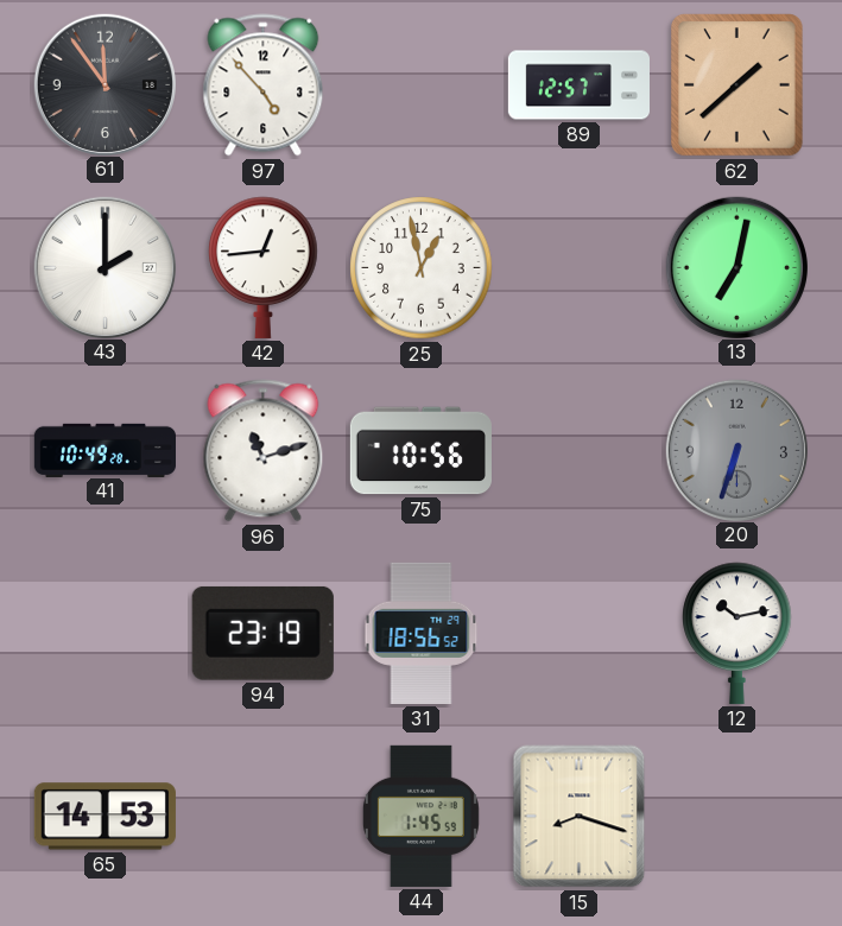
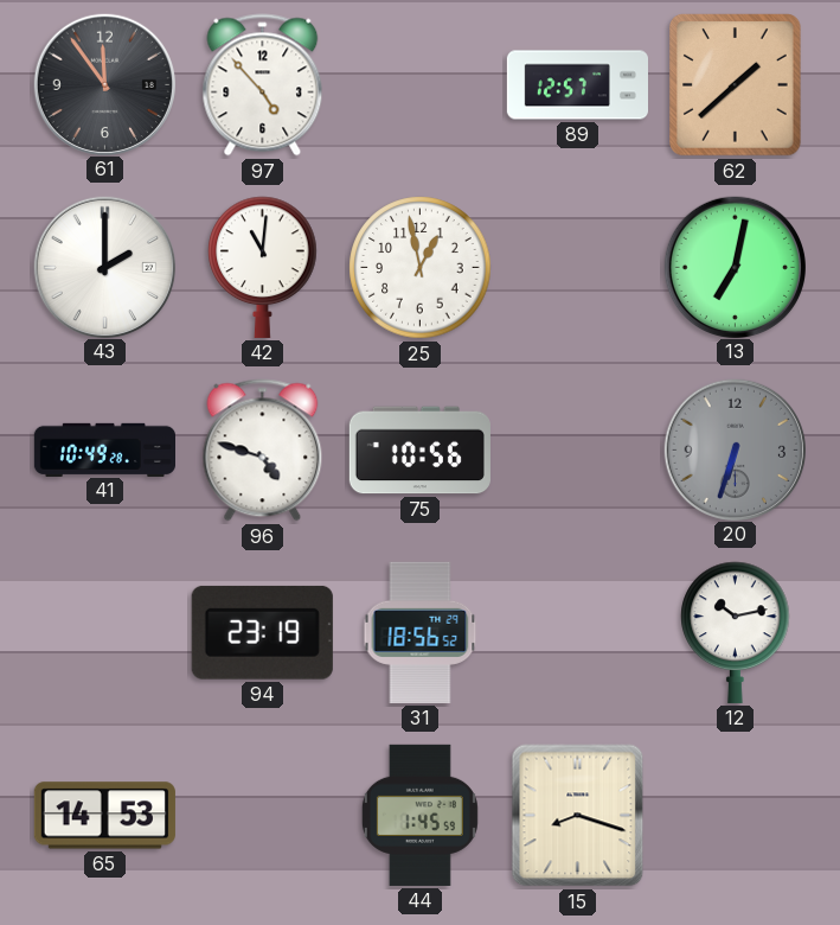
42: 12:44 -> 11:01
96: 11:12 -> 4:48
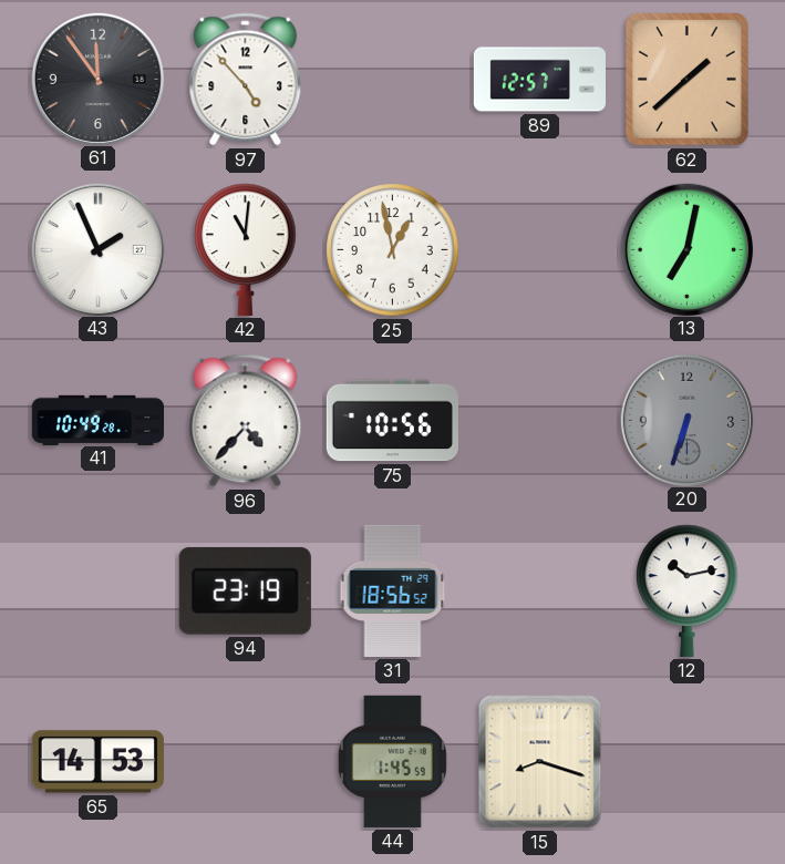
43: 2:00 -> 1:56
96: 4:48 -> 4:37
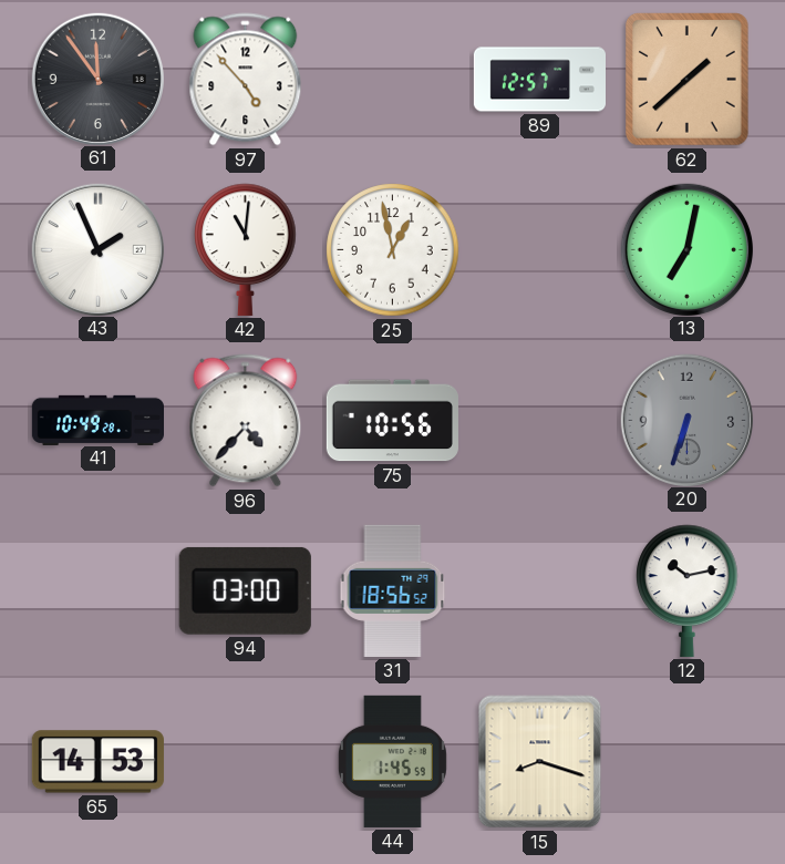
94: 23:19 -> 03:00
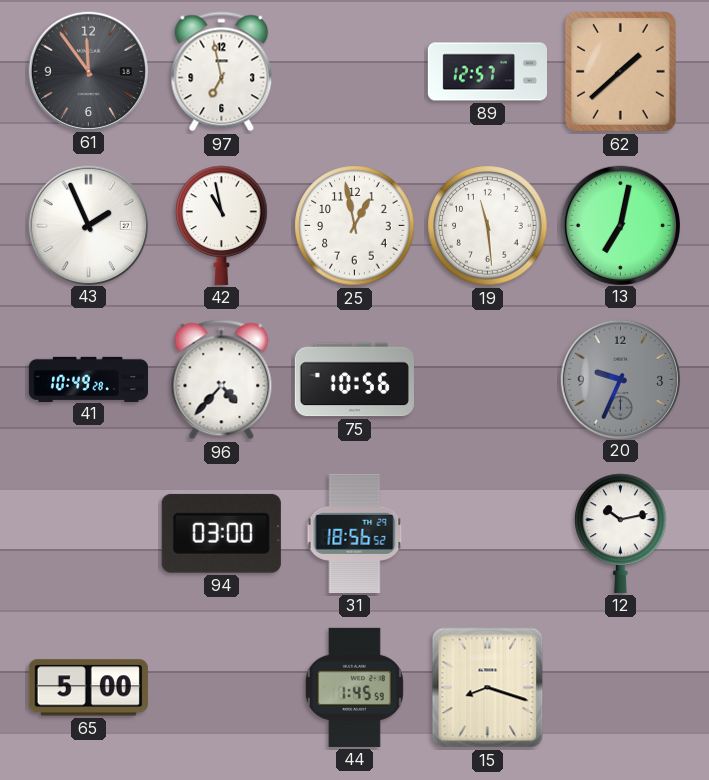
97: 4:53 -> 6:58
42: 11:01 -> 10:58
19: none -> 11:29
20: 6:33 -> 9:34
65: 14:53 -> 5:00
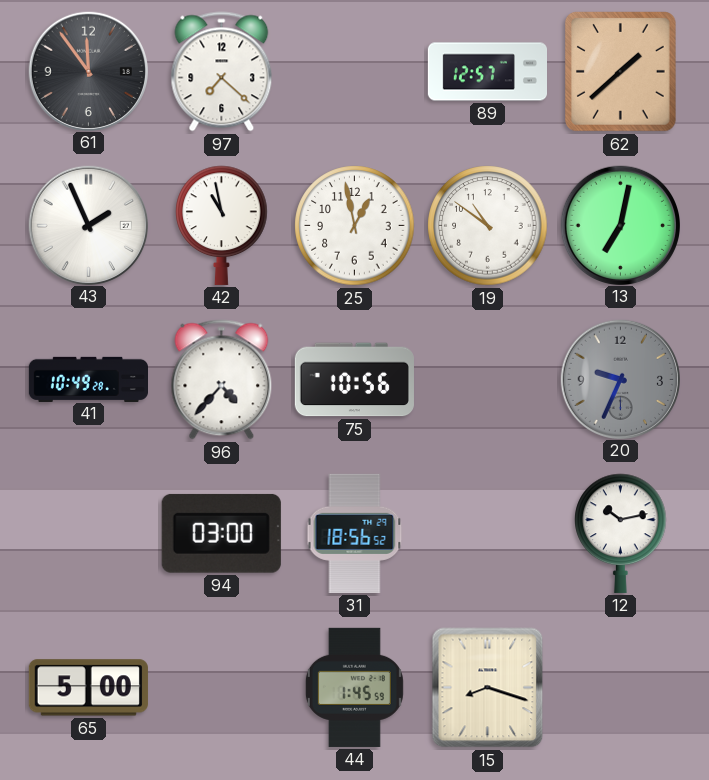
97: 6:58 -> 7:22
19: 11:29 -> 10:51
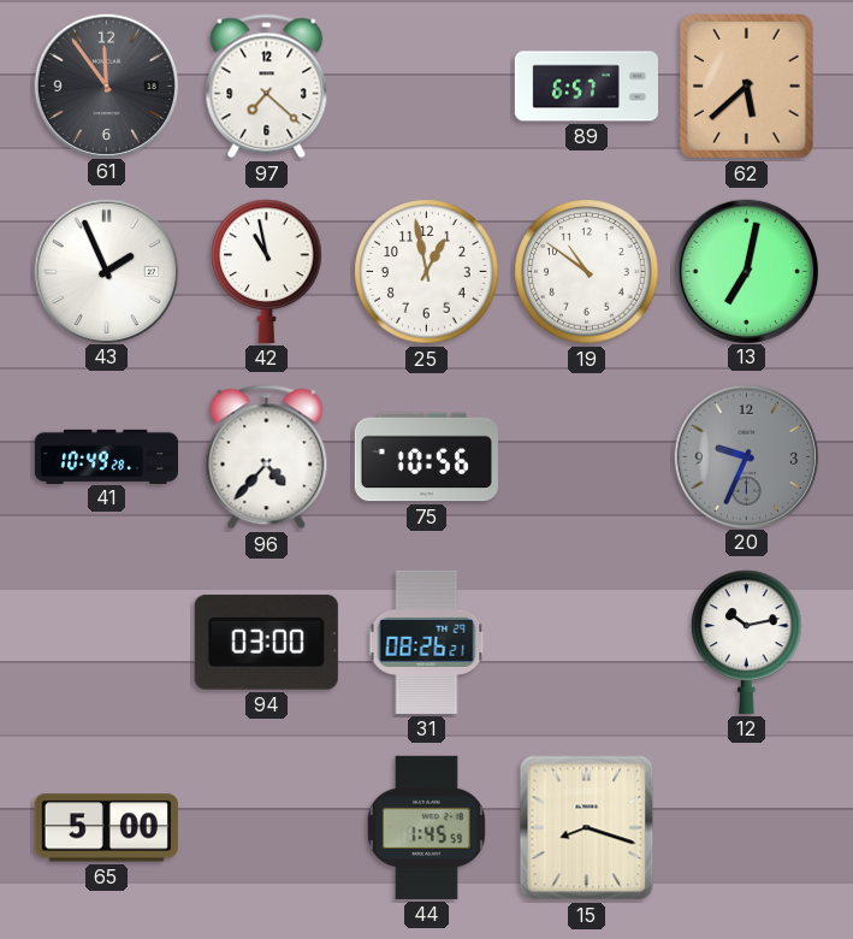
89: 12:57 -> 6:57
62: 1:38 -> 5:38
31: 18:56 -> 08:26
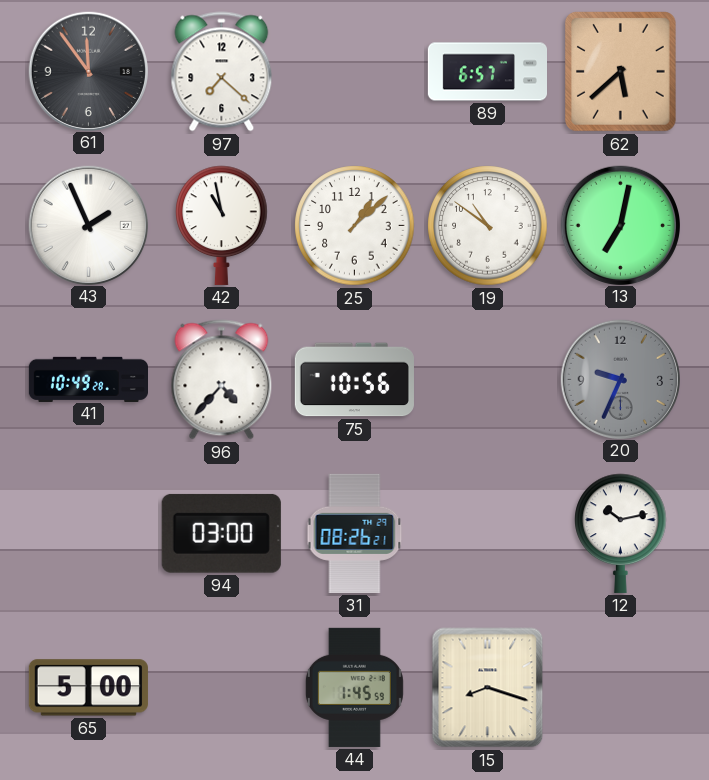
25: 12:58 -> 1:08
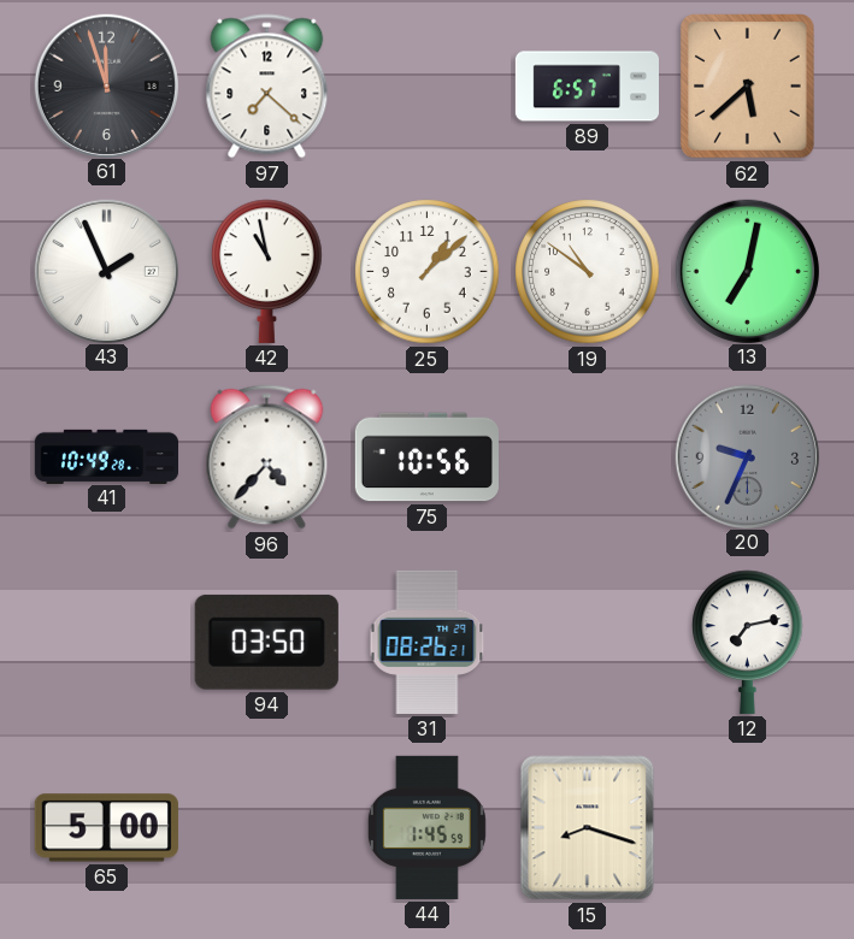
61: 11:54 -> 11:57
94: 03:00 -> 03:50
12: 10:13 -> 7:13
